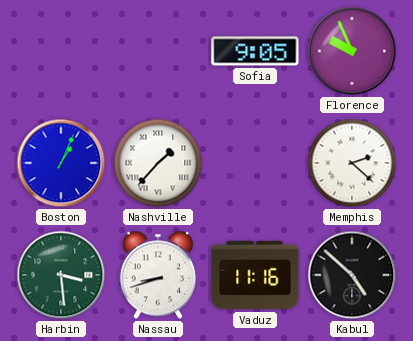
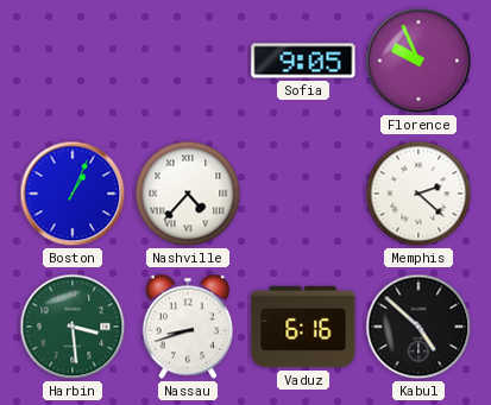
Nashville: 1:37 -> 4:37
Vaduz: 11:16 -> 6:16
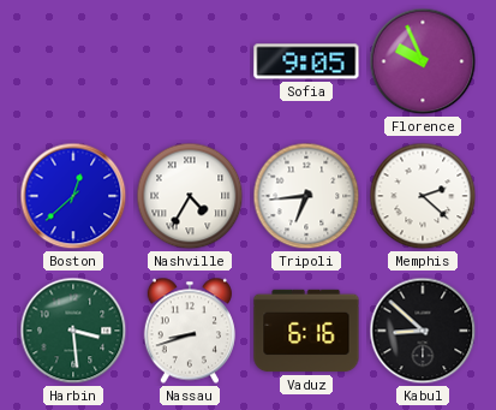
Boston: 1:04 -> 12:38
Nashville: 4:37 -> 4:35
Tripoli: none -> 6:44
Kabul: 4:52 -> 8:52
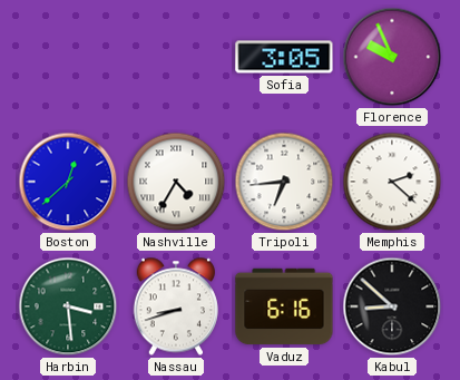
Sofia: 9:05 -> 3:05
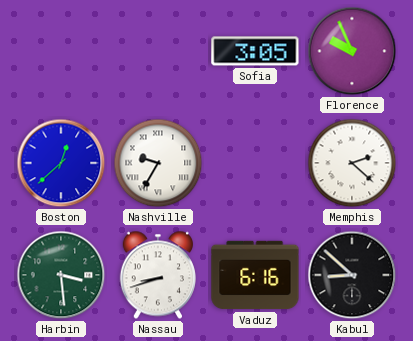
Nashville: 4:35 -> 9:35
Tripoli: 6:44 -> none
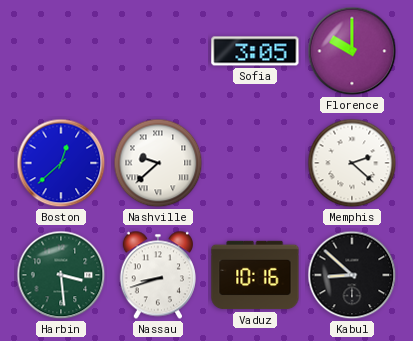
Florence: 9:56 -> 10:00
Nashville: 9:35 -> 9:38
Vaduz: 6:16 -> 10:16
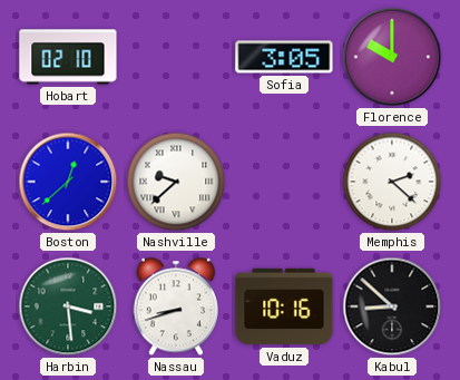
Hobart: none -> 02:10
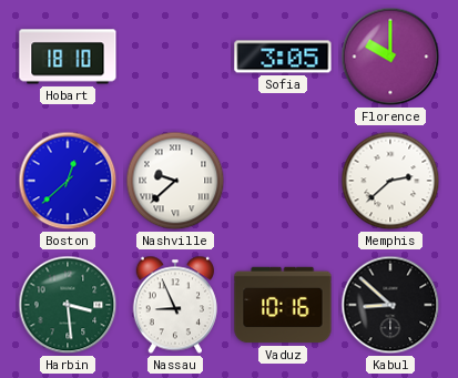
Hobart: 02:10 -> 18:10
Memphis: 2:22 -> 2:38
Nassau: 8:42 -> 8:56
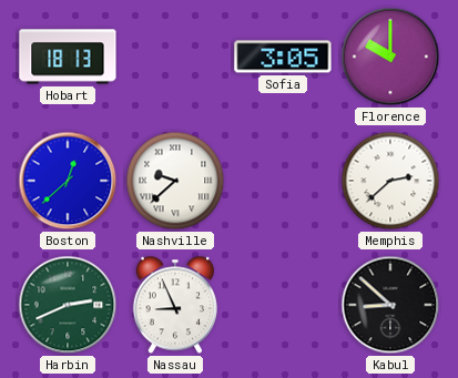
Hobart: 18:10 -> 18:13
Harbin: 3:29 -> 2:41
Vaduz: 10:16 -> none
